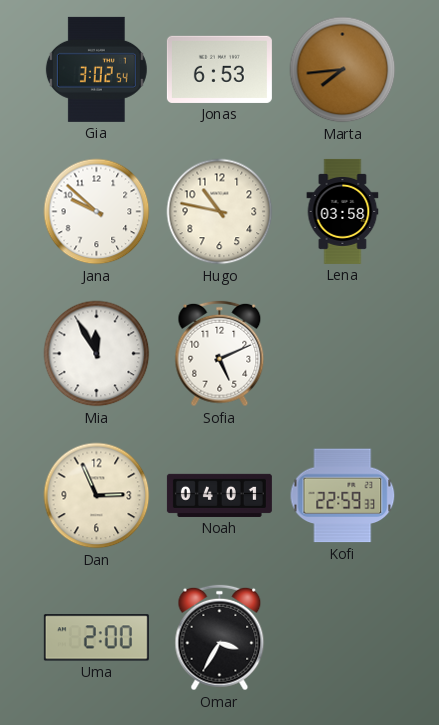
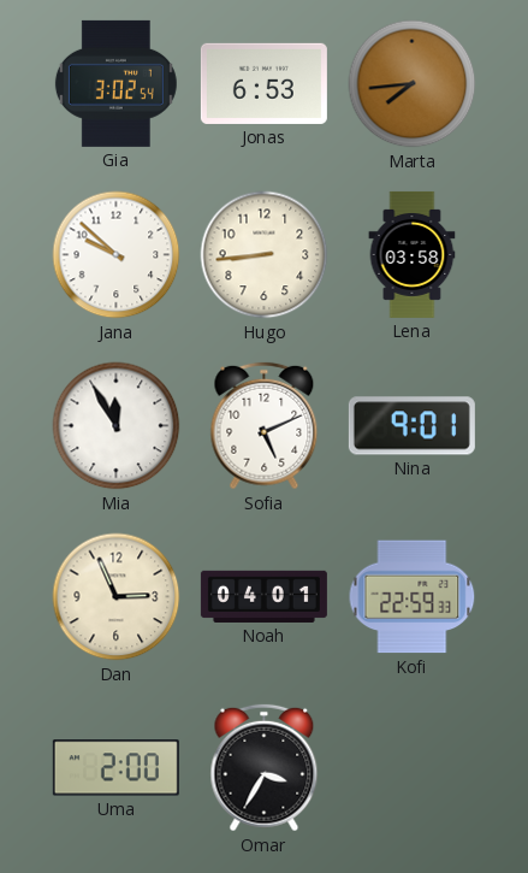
Hugo: 10:47 -> 8:44
Nina: none -> 9:01
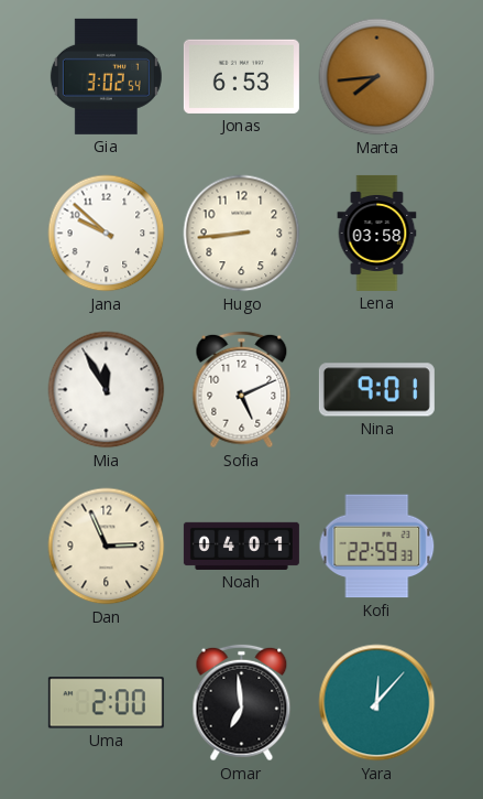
Omar: 3:35 -> 6:59
Yara: none -> 12:07
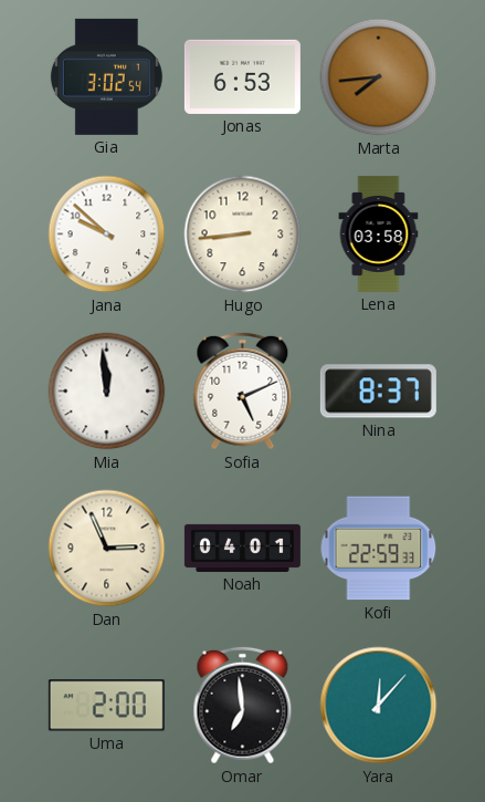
Mia: 11:55 -> 11:59
Nina: 9:01 -> 8:37
